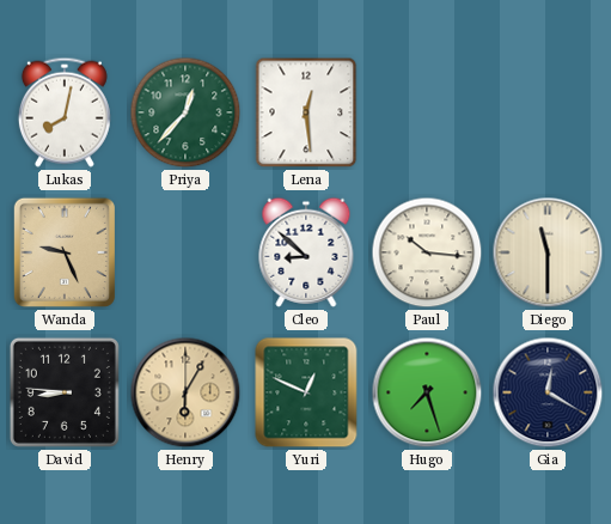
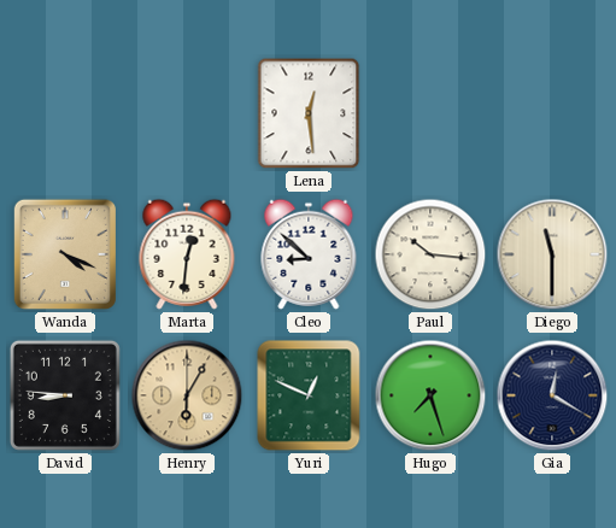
Lukas: 8:02 -> none
Priya: 12:37 -> none
Wanda: 9:26 -> 4:19
Marta: none -> 12:31
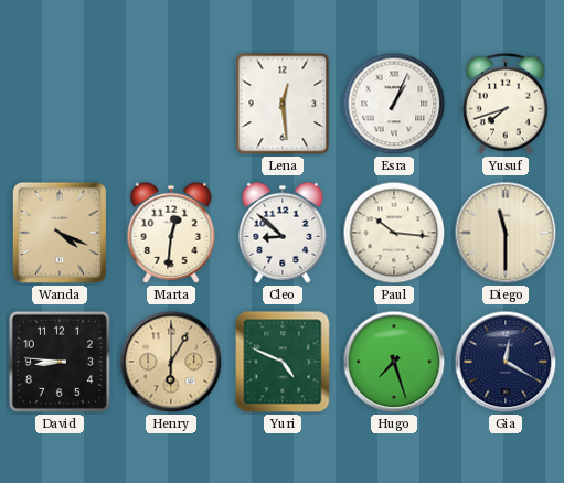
Esra: none -> 1:04
Yusuf: none -> 7:42
Yuri: 12:49 -> 4:49
